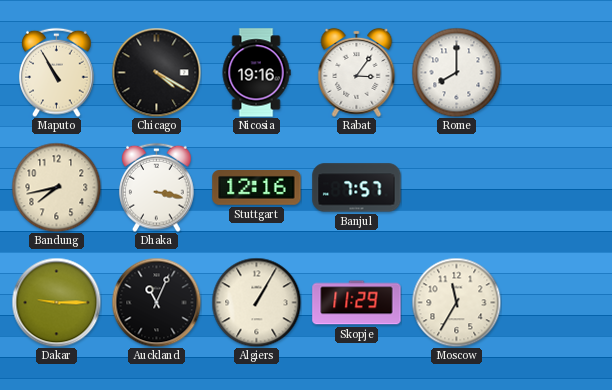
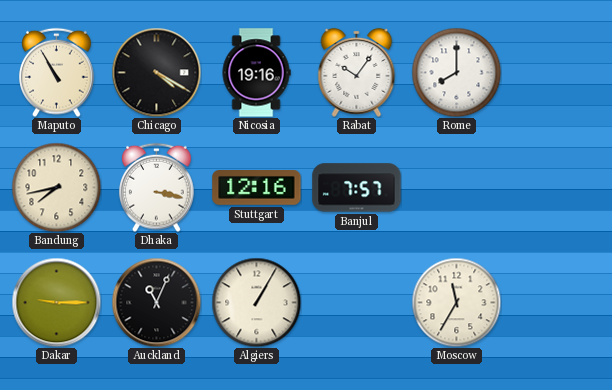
Rabat: 3:06 -> 10:06
Skopje: 11:29 -> none
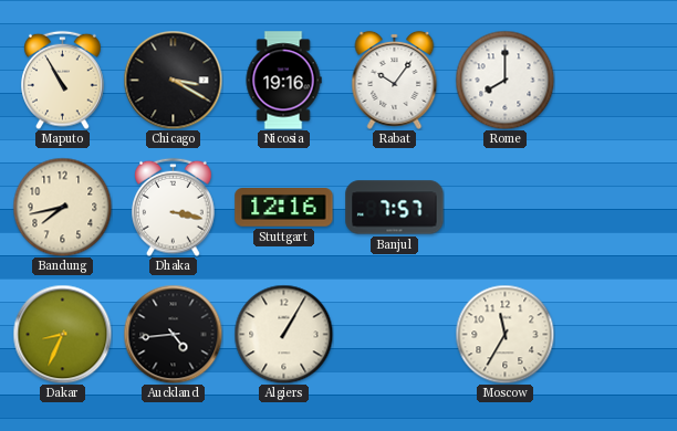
Chicago: 4:20 -> 3:20
Dakar: 9:15 -> 8:34
Auckland: 11:04 -> 4:44
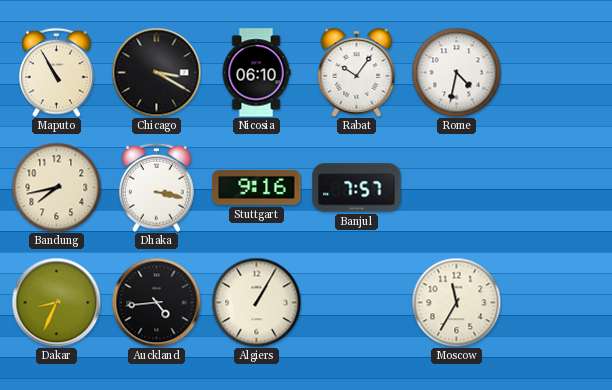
Nicosia: 19:16 -> 06:10
Rome: 8:00 -> 4:32
Stuttgart: 12:16 -> 9:16
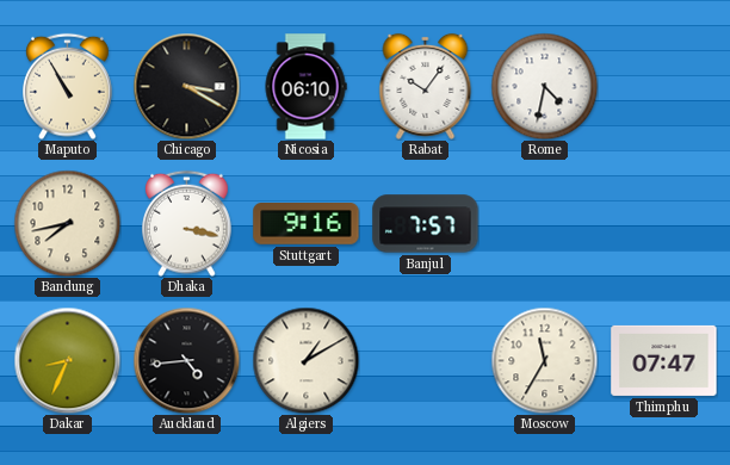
Algiers: 1:05 -> 1:10
Thimphu: none -> 07:47
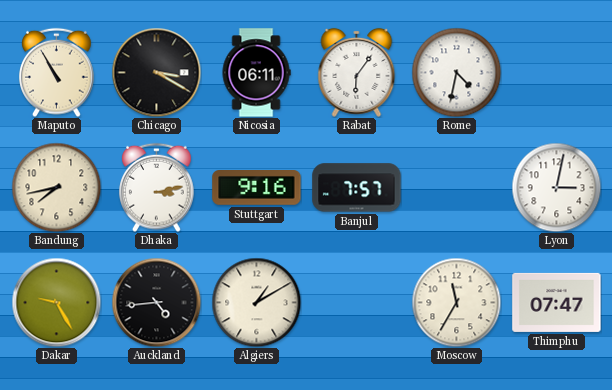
Nicosia: 06:10 -> 06:11
Rabat: 10:06 -> 6:06
Dhaka: 3:17 -> 3:13
Lyon: none -> 3:02
Dakar: 8:34 -> 9:25
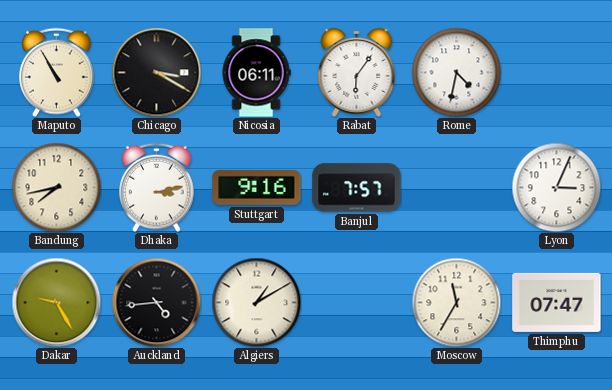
Lyon: 3:02 -> 3:04
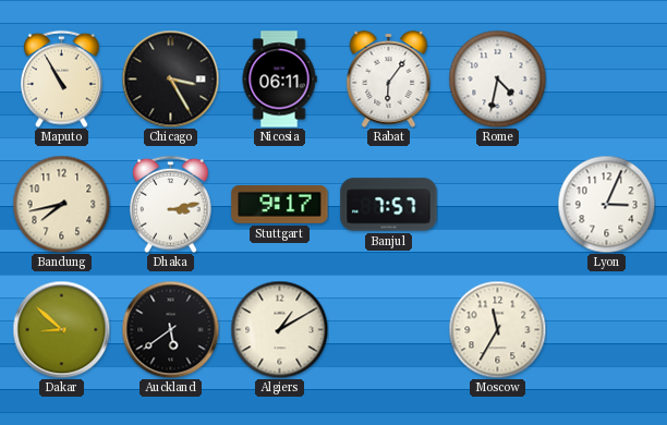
Chicago: 3:20 -> 3:25
Stuttgart: 9:16 -> 9:17
Dakar: 9:25 -> 8:52
Auckland: 4:44 -> 5:39
Thimphu: 07:47 -> none
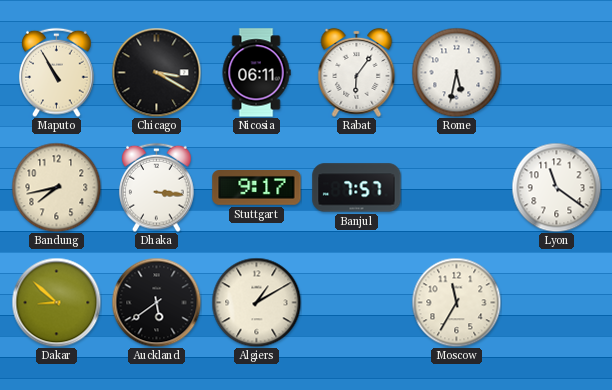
Chicago: 3:25 -> 3:20
Rome: 4:32 -> 5:32
Dhaka: 3:13 -> 3:16
Lyon: 3:04 -> 11:21
